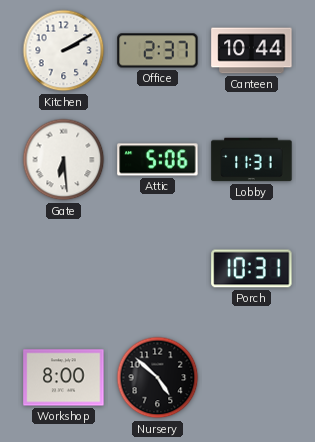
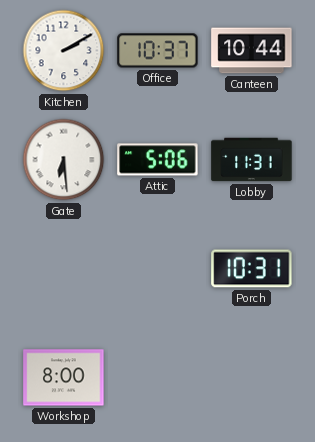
Office: 2:37 -> 10:37
Nursery: 4:52 -> none
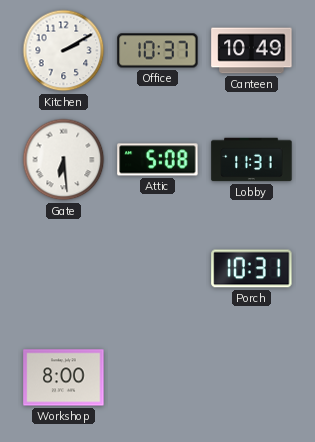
Canteen: 10:44 -> 10:49
Attic: 5:06 -> 5:08
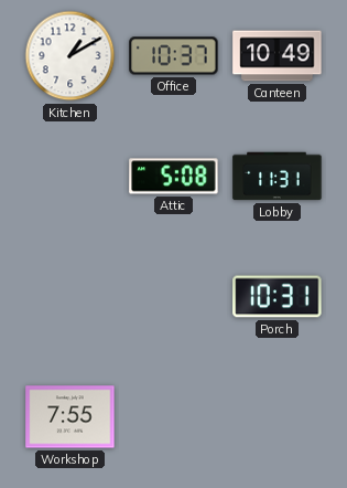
Kitchen: 2:10 -> 1:10
Gate: 6:29 -> none
Workshop: 8:00 -> 7:55
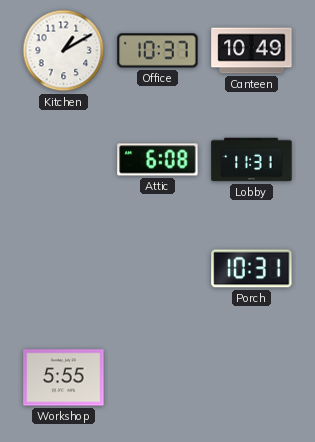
Attic: 5:08 -> 6:08
Workshop: 7:55 -> 5:55
